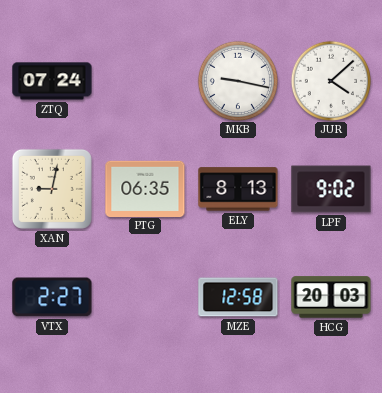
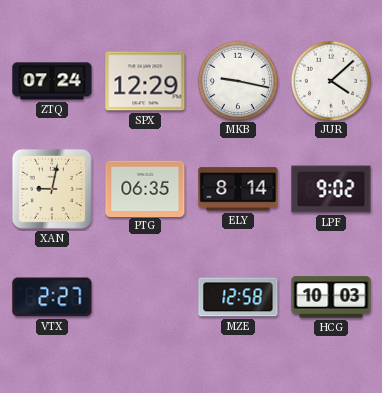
SPX: none -> 12:29
ELY: 8:13 -> 8:14
HCG: 20:03 -> 10:03
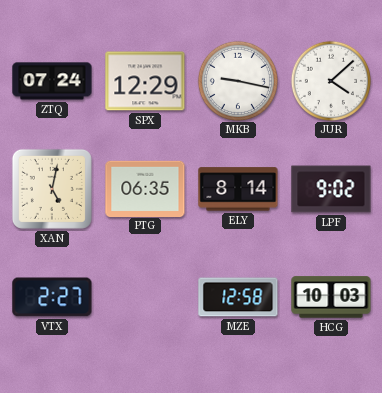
XAN: 9:02 -> 5:02
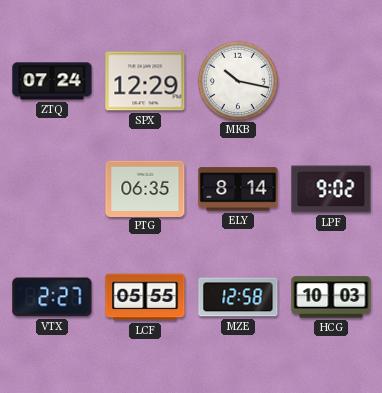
MKB: 9:17 -> 10:17
JUR: 4:08 -> none
XAN: 5:02 -> none
LCF: none -> 05:55
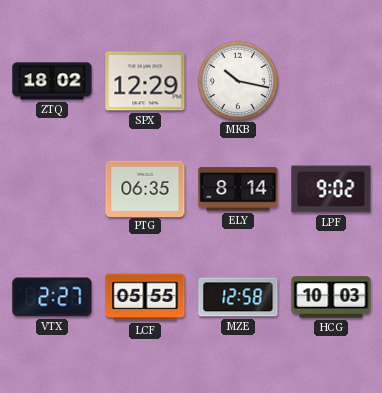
ZTQ: 07:24 -> 18:02
